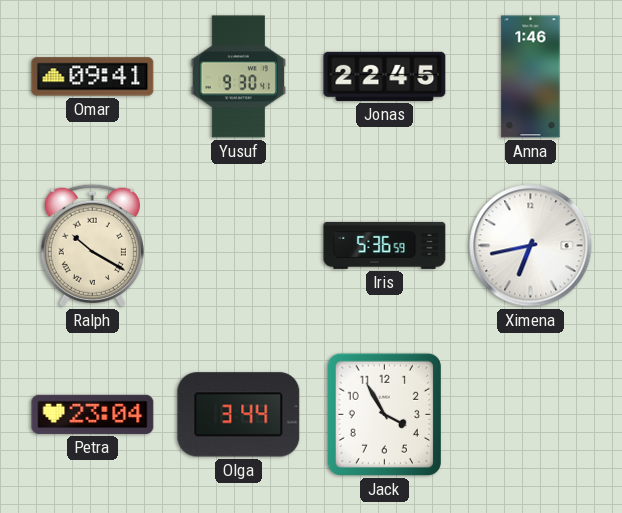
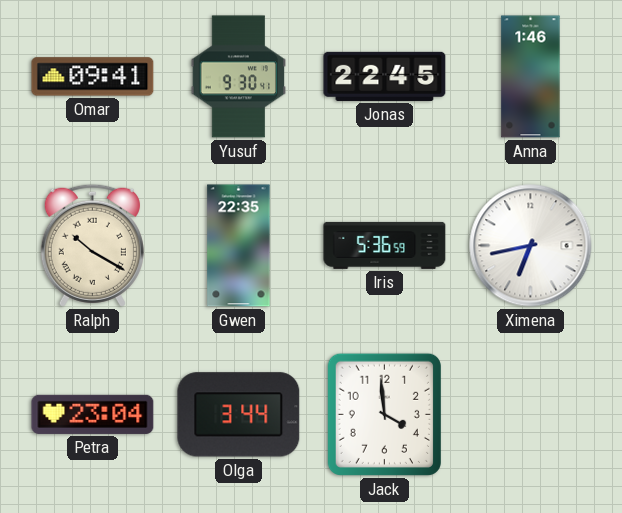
Gwen: none -> 22:35
Jack: 3:55 -> 3:59
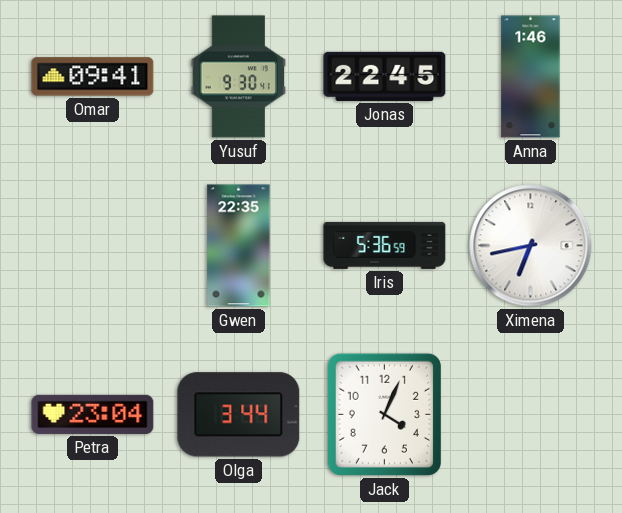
Ralph: 10:20 -> none
Jack: 3:59 -> 4:04
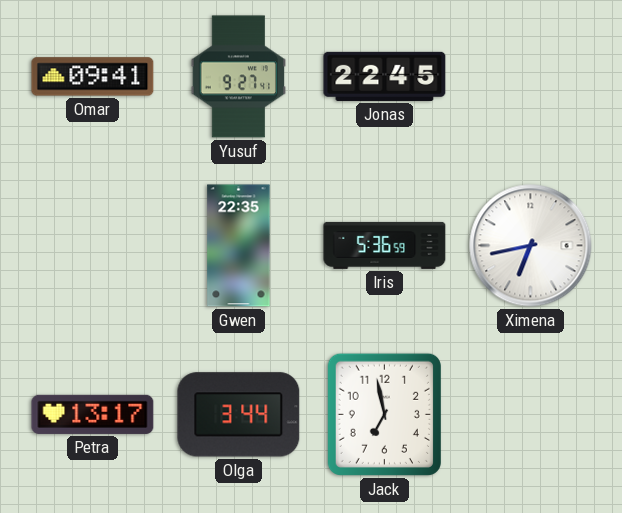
Yusuf: 9:30 -> 9:27
Anna: 1:46 -> none
Petra: 23:04 -> 13:17
Jack: 4:04 -> 6:58
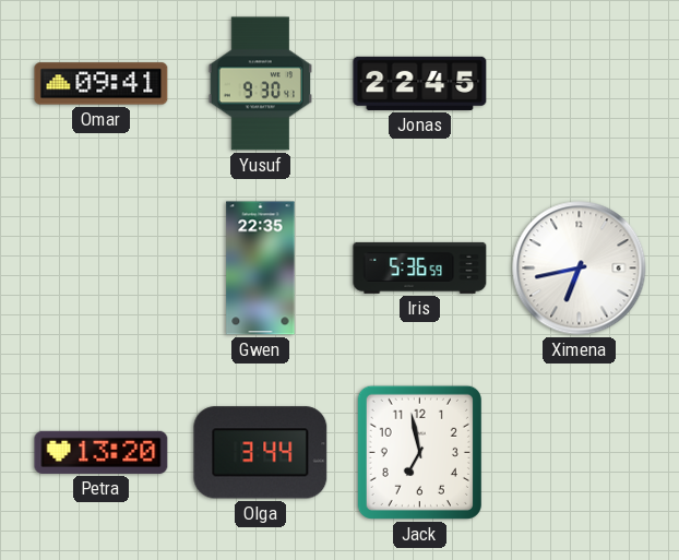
Yusuf: 9:27 -> 9:30
Petra: 13:17 -> 13:20
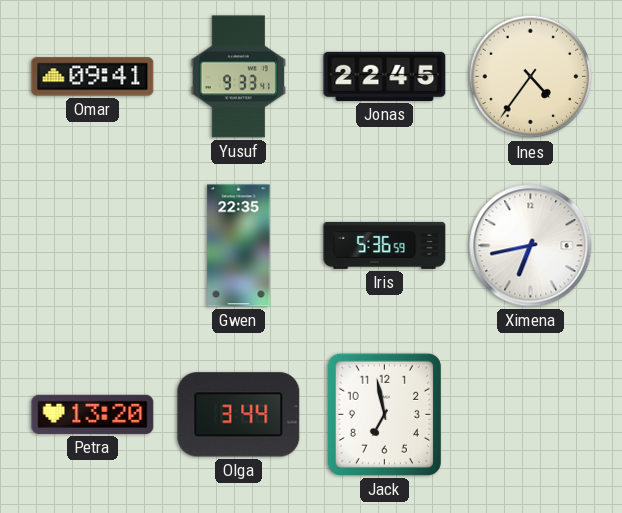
Yusuf: 9:30 -> 9:33
Ines: none -> 4:36
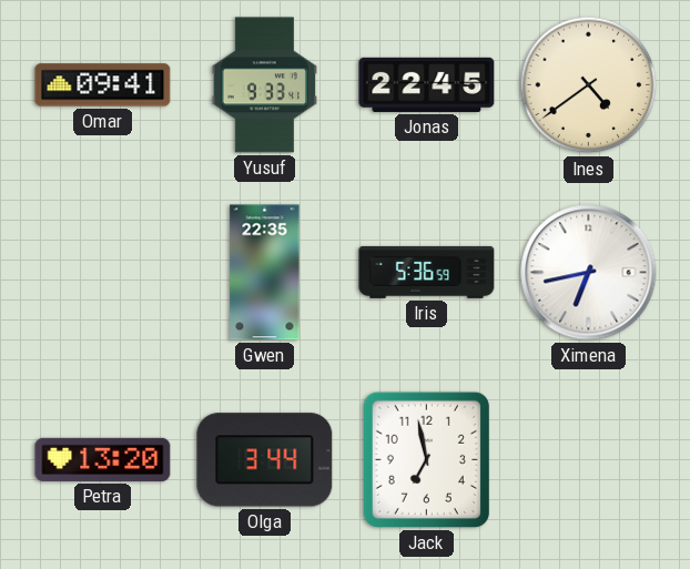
Ines: 4:36 -> 4:39
